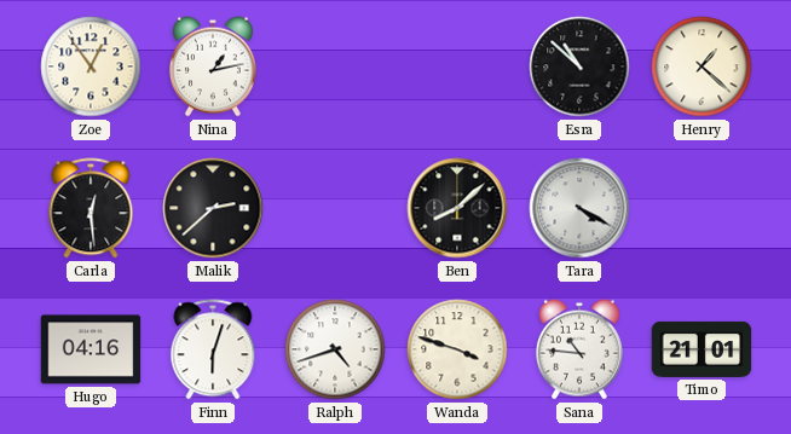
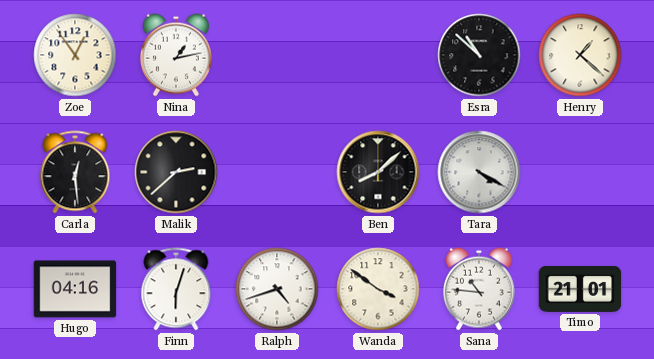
Wanda: 3:48 -> 3:51
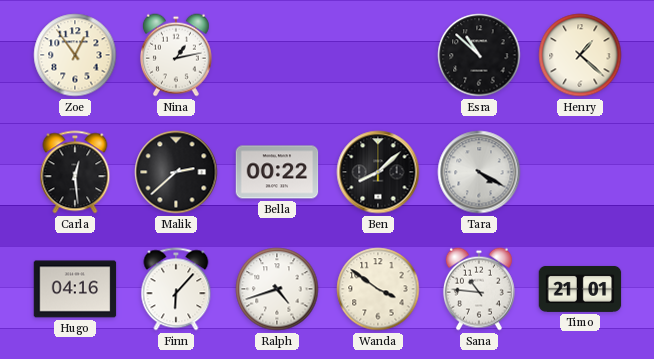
Bella: none -> 00:22
Finn: 6:03 -> 6:07
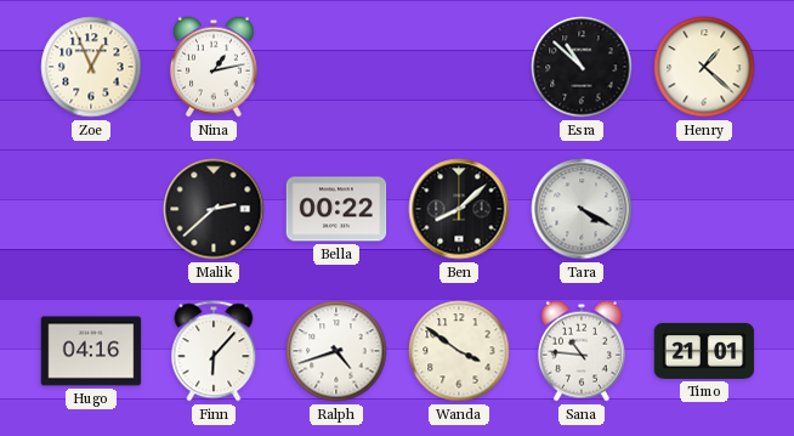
Zoe: 12:54 -> 12:56
Carla: 12:29 -> none
